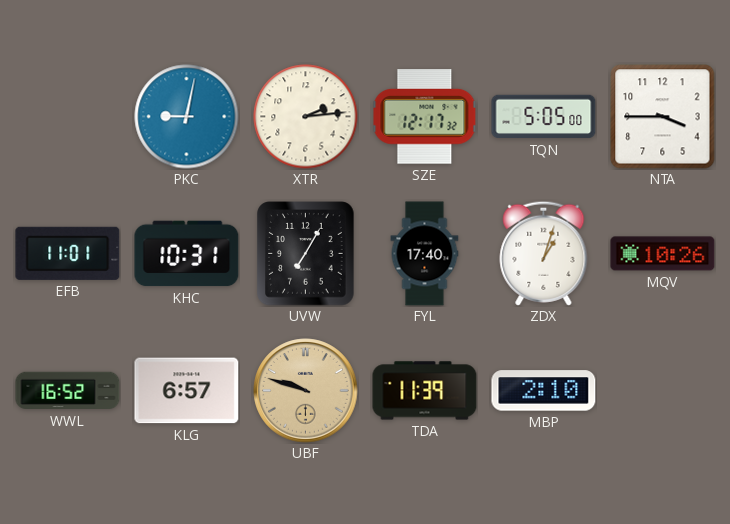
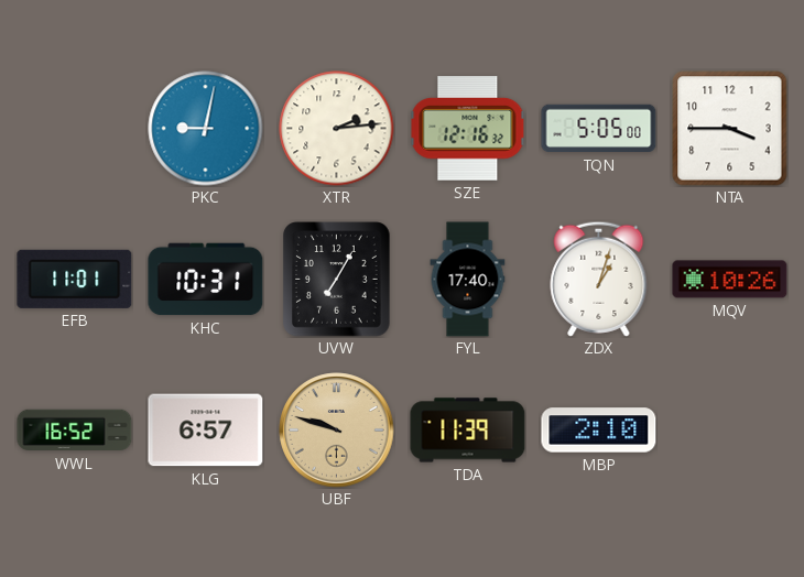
SZE: 12:17 -> 12:16
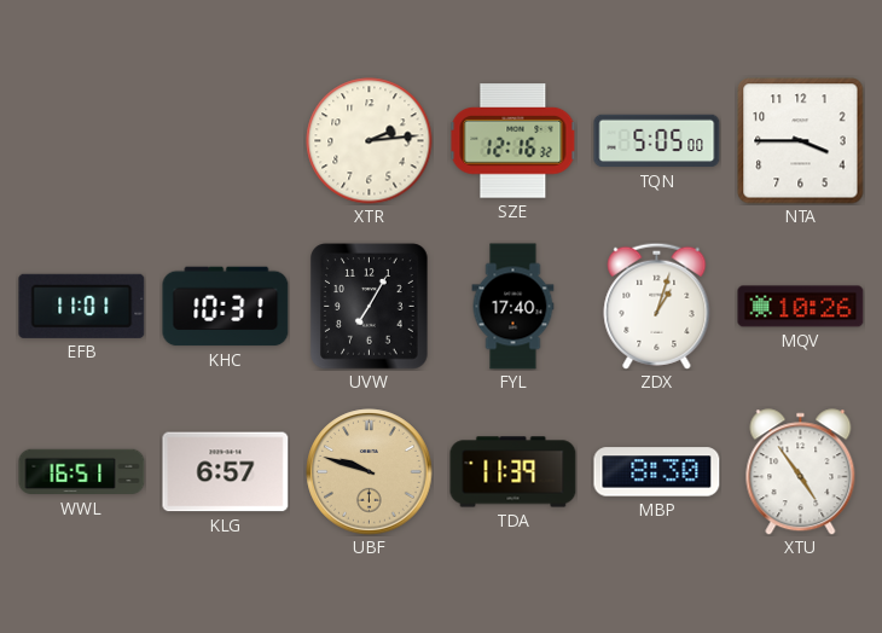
PKC: 9:02 -> none
WWL: 16:52 -> 16:51
MBP: 2:10 -> 8:30
XTU: none -> 4:54
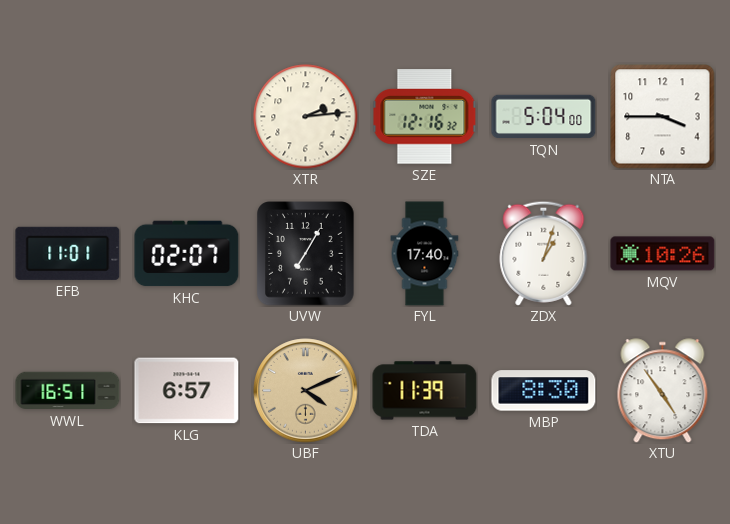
TQN: 5:05 -> 5:04
KHC: 10:31 -> 02:07
UBF: 9:48 -> 4:11
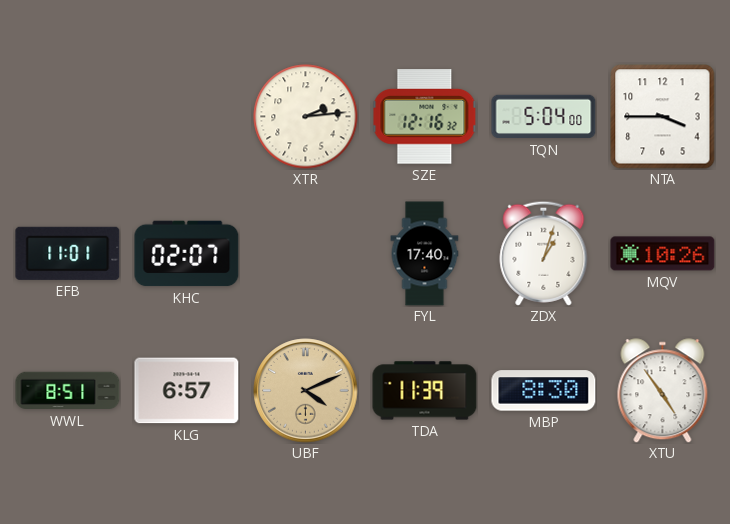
UVW: 7:05 -> none
WWL: 16:51 -> 8:51
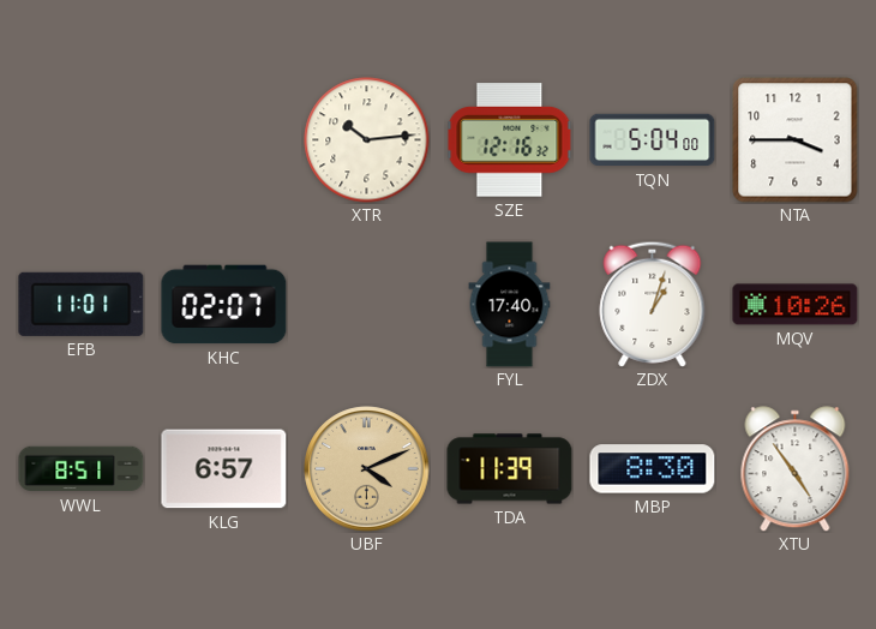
XTR: 2:14 -> 10:14
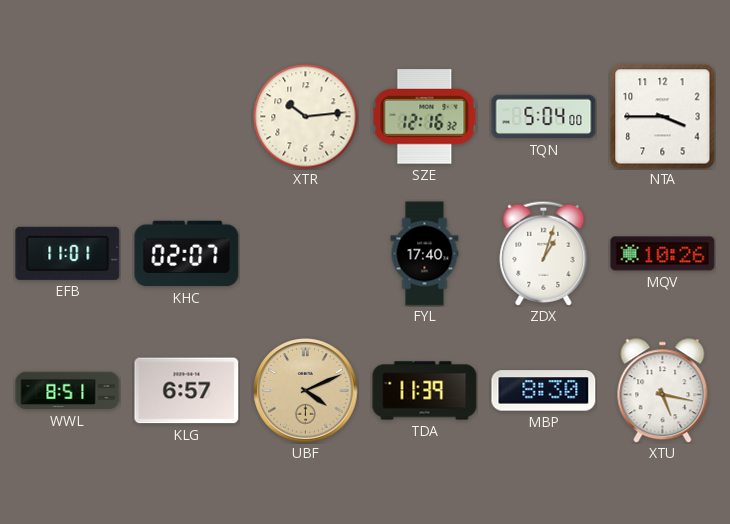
XTU: 4:54 -> 5:17
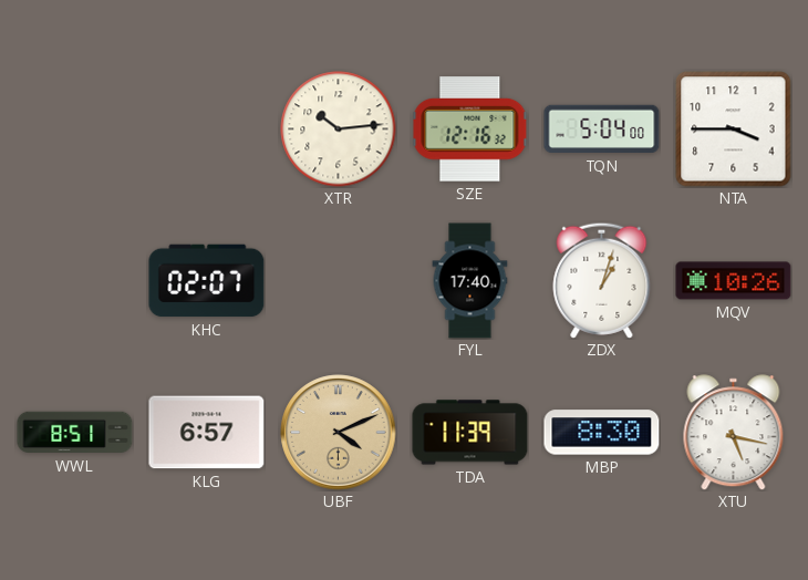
EFB: 11:01 -> none
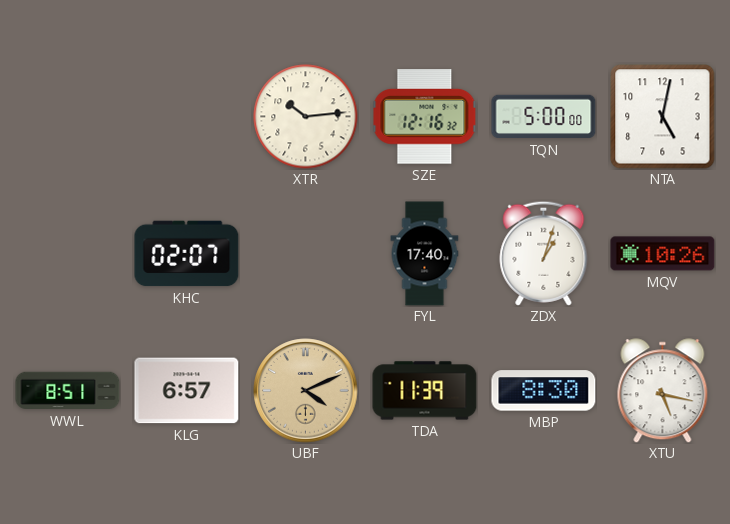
TQN: 5:04 -> 5:00
NTA: 3:45 -> 5:02
